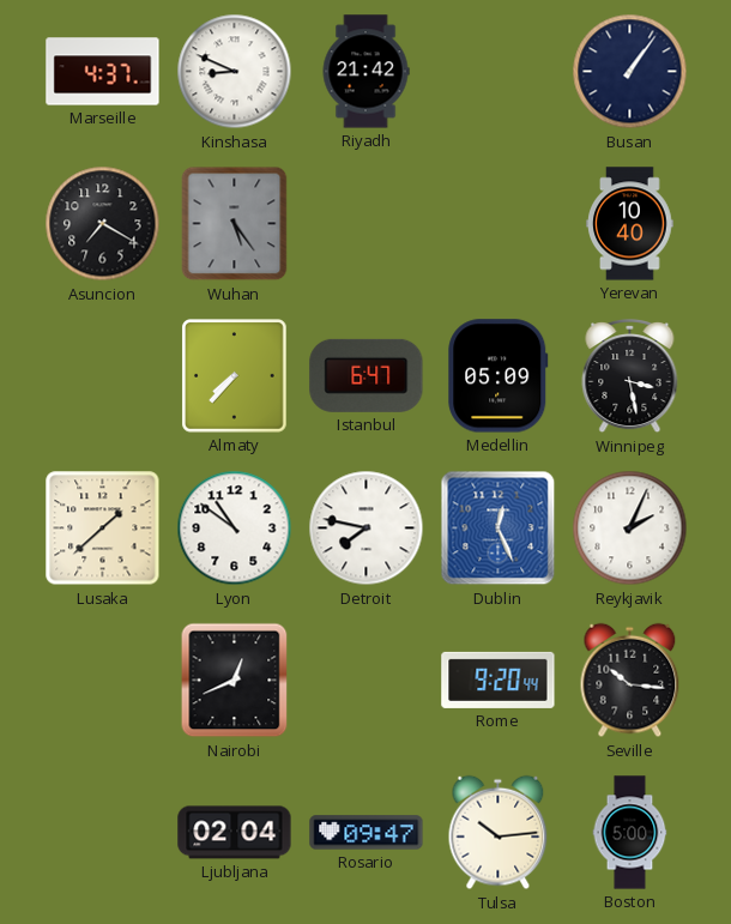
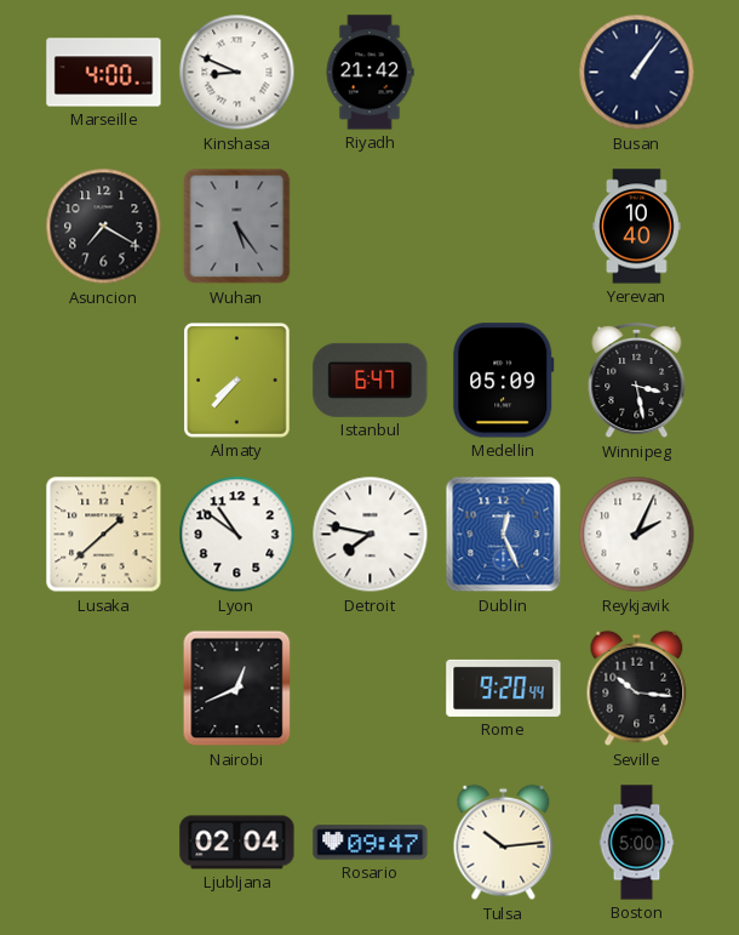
Marseille: 4:37 -> 4:00
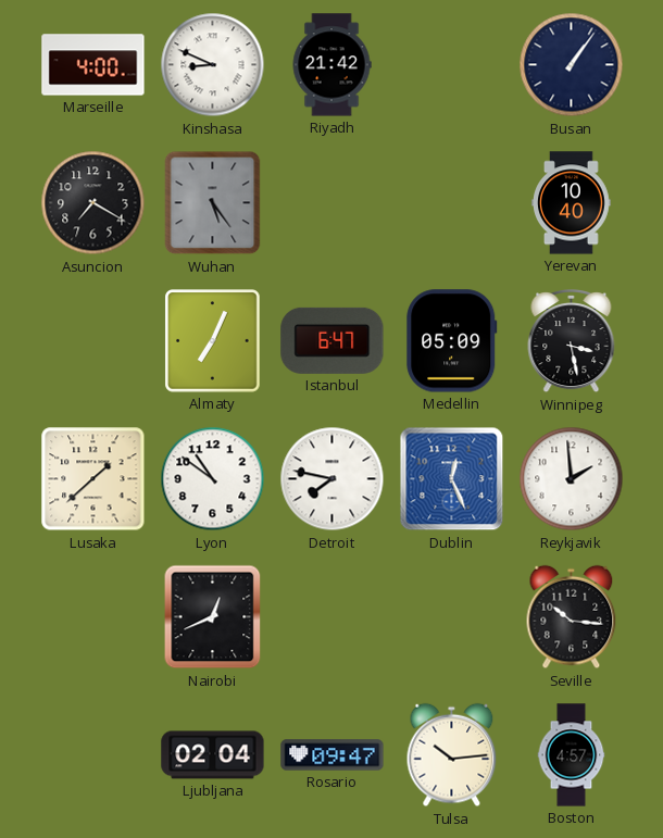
Almaty: 7:37 -> 7:04
Reykjavik: 2:04 -> 1:59
Rome: 9:20 -> none
Boston: 5:00 -> 4:57
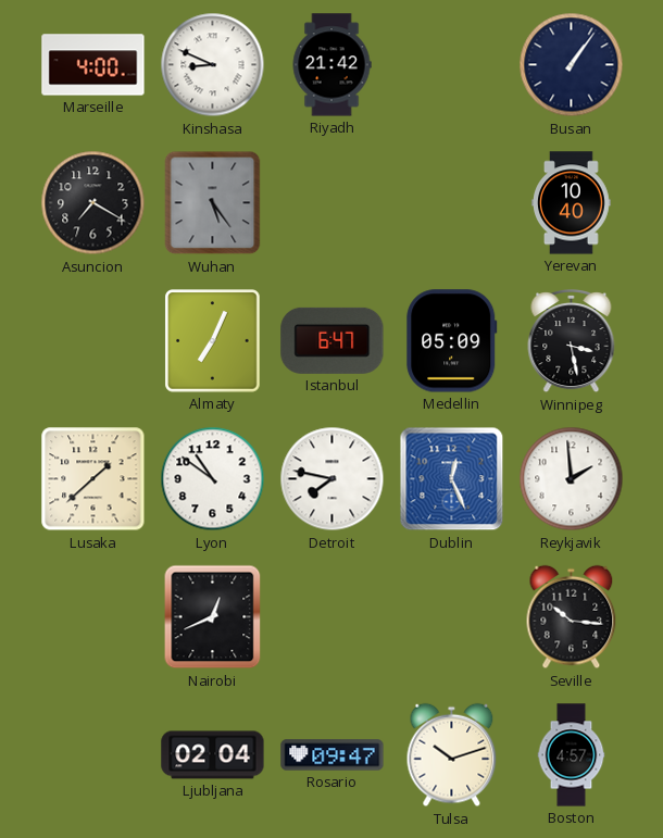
Tulsa: 10:14 -> 10:12
